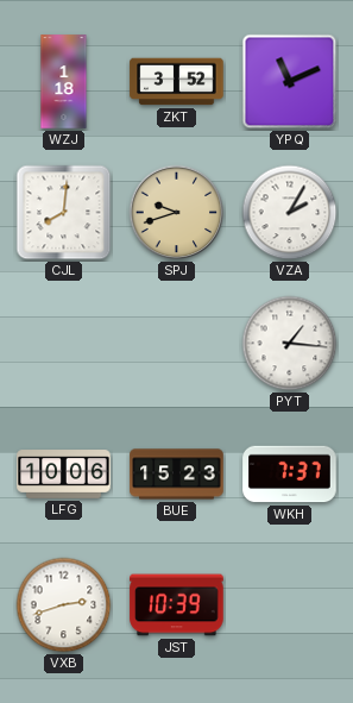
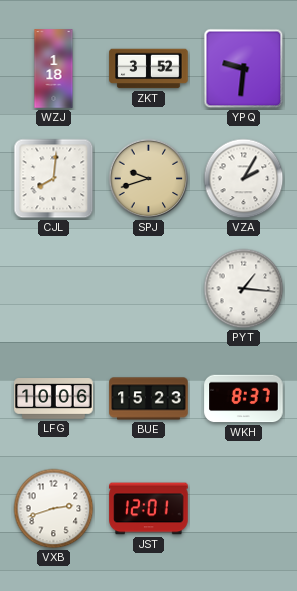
YPQ: 11:11 -> 9:31
WKH: 7:37 -> 8:37
JST: 10:39 -> 12:01
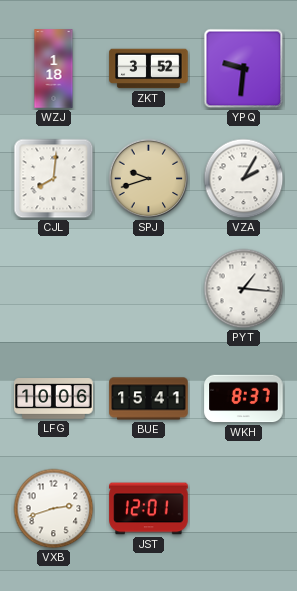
BUE: 15:23 -> 15:41
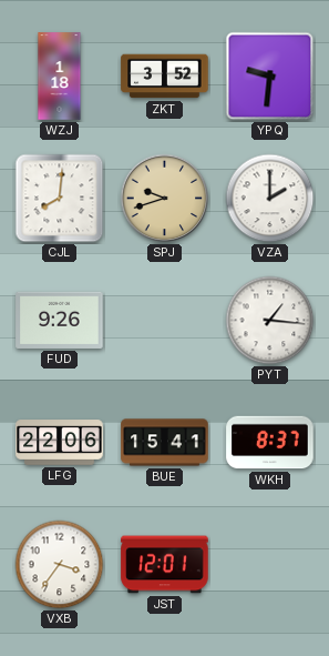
VZA: 2:05 -> 2:00
FUD: none -> 9:26
LFG: 10:06 -> 22:06
VXB: 2:42 -> 3:36
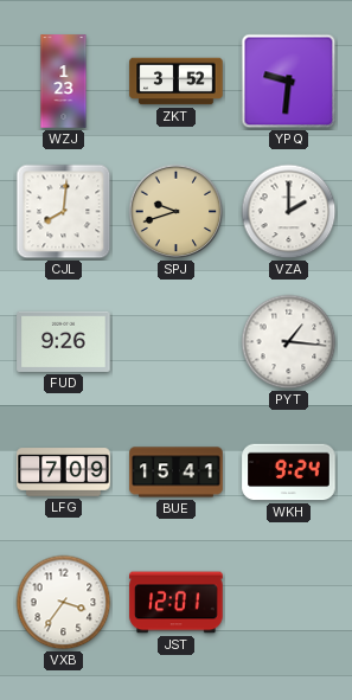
WZJ: 1:18 -> 1:23
LFG: 22:06 -> 7:09
WKH: 8:37 -> 9:24
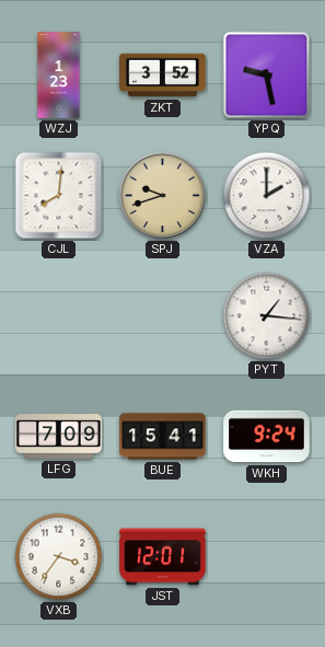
YPQ: 9:31 -> 9:28
FUD: 9:26 -> none
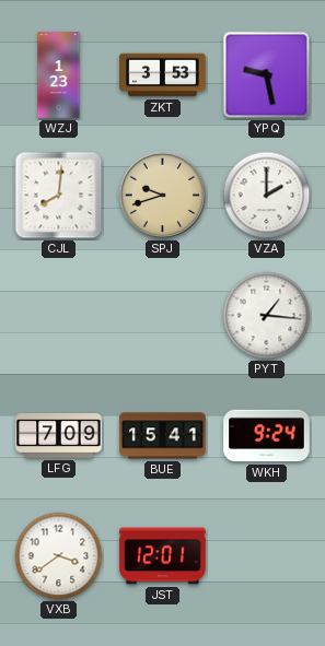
ZKT: 3:52 -> 3:53
VXB: 3:36 -> 3:39
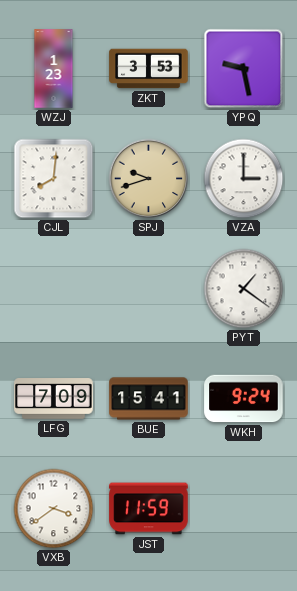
VZA: 2:00 -> 3:00
PYT: 1:16 -> 1:21
JST: 12:01 -> 11:59
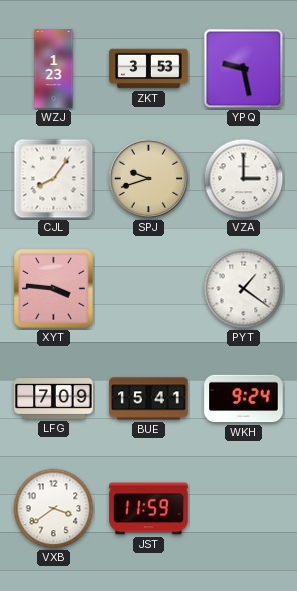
CJL: 8:01 -> 8:06
XYT: none -> 3:46
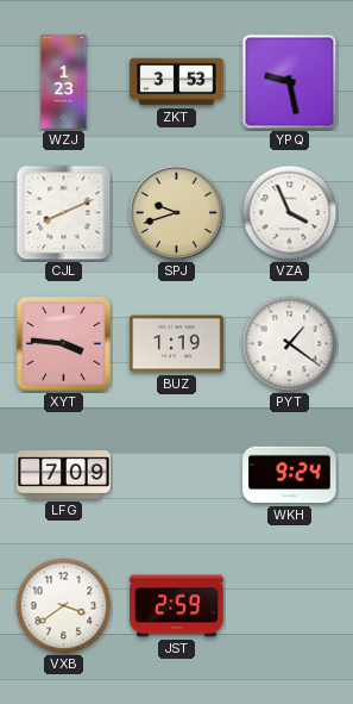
CJL: 8:06 -> 8:11
VZA: 3:00 -> 3:56
BUZ: none -> 1:19
BUE: 15:41 -> none
JST: 11:59 -> 2:59
